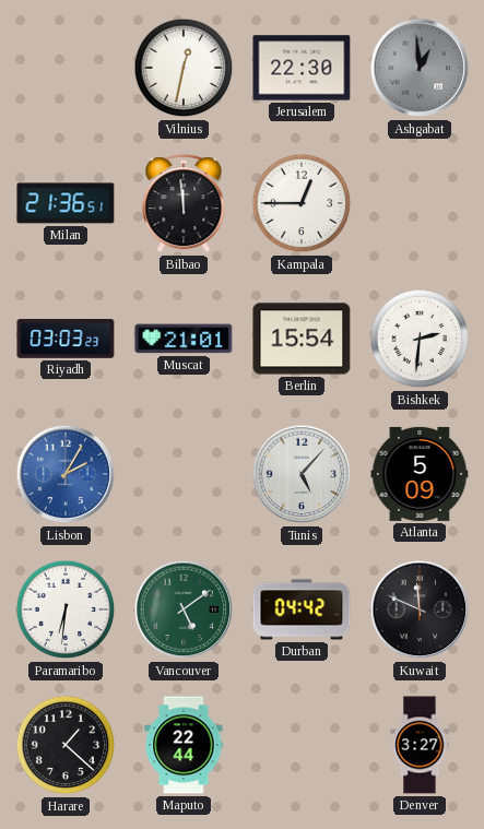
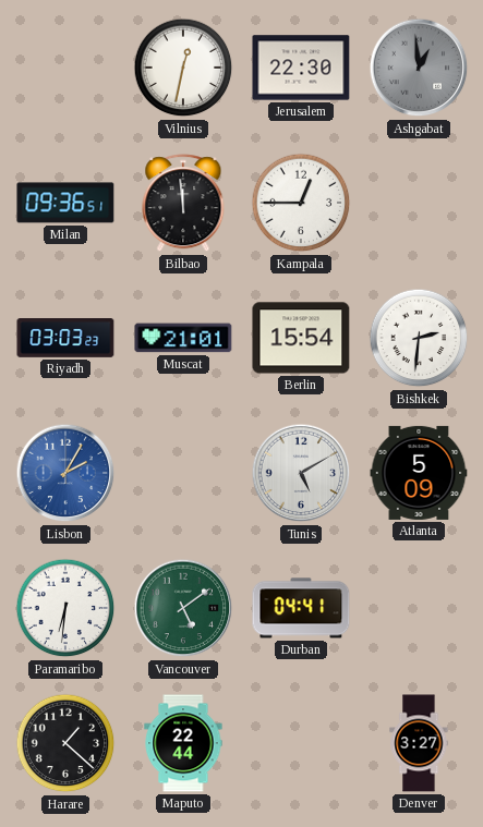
Milan: 21:36 -> 09:36
Tunis: 5:07 -> 5:10
Durban: 04:42 -> 04:41
Kuwait: 11:49 -> none
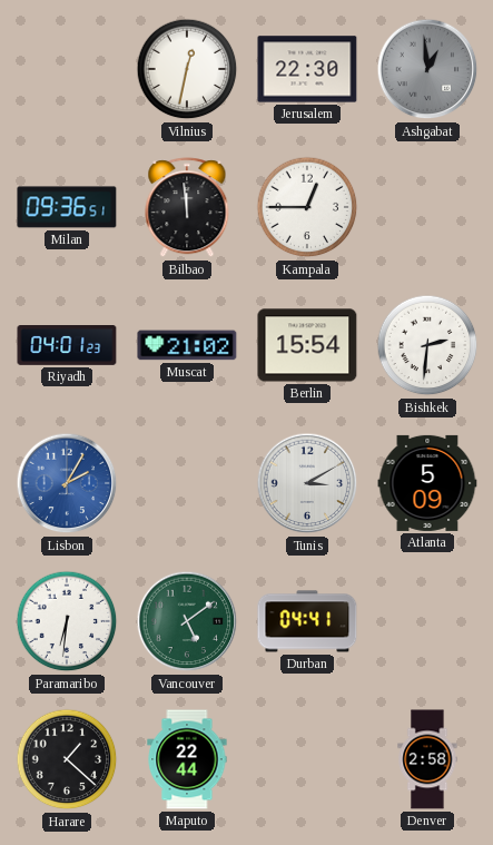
Riyadh: 03:03 -> 04:01
Muscat: 21:01 -> 21:02
Tunis: 5:10 -> 3:10
Denver: 3:27 -> 2:58
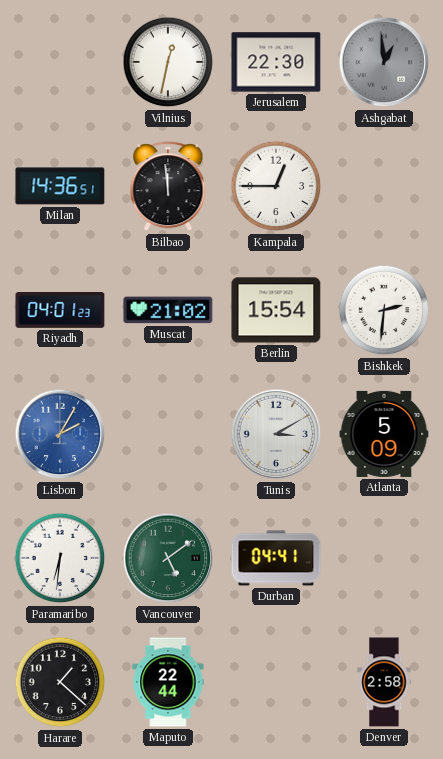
Milan: 09:36 -> 14:36
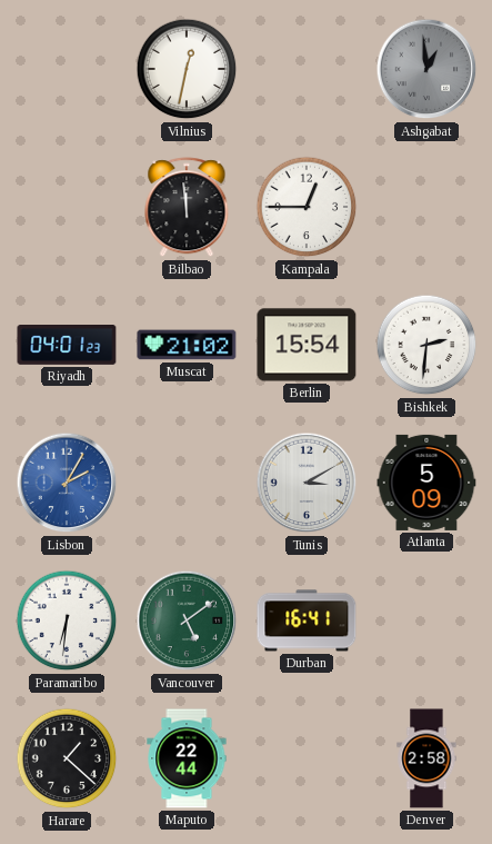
Jerusalem: 22:30 -> none
Milan: 14:36 -> none
Durban: 04:41 -> 16:41
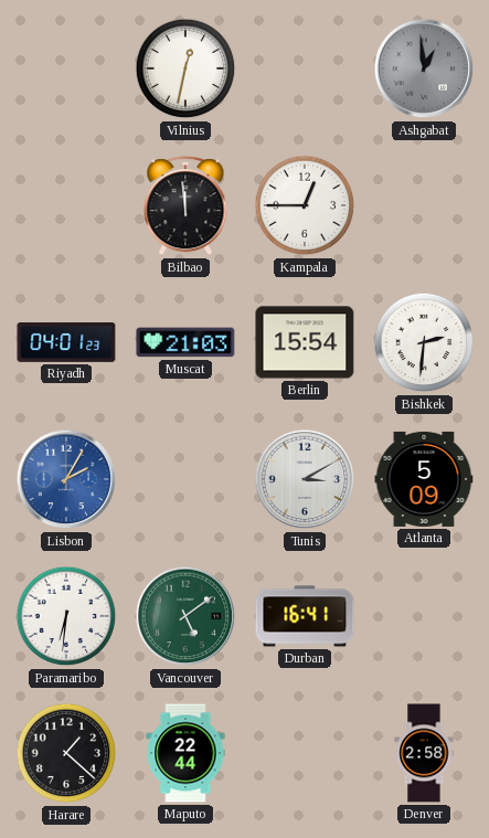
Muscat: 21:02 -> 21:03
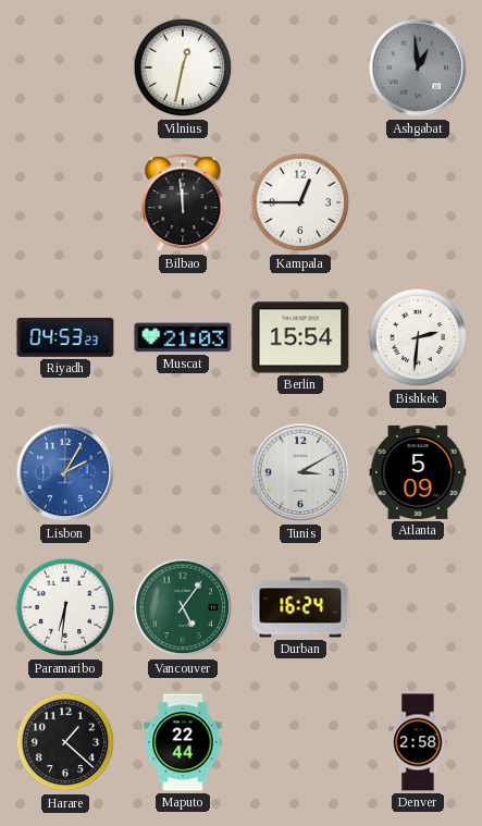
Riyadh: 04:01 -> 04:53
Vancouver: 5:09 -> 5:06
Durban: 16:41 -> 16:24
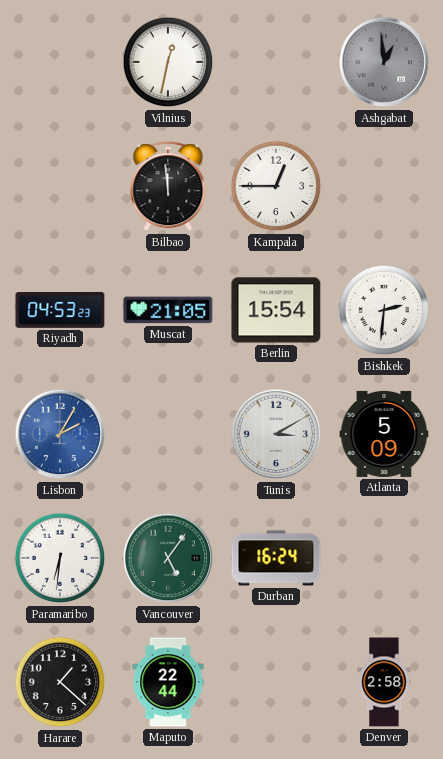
Muscat: 21:03 -> 21:05
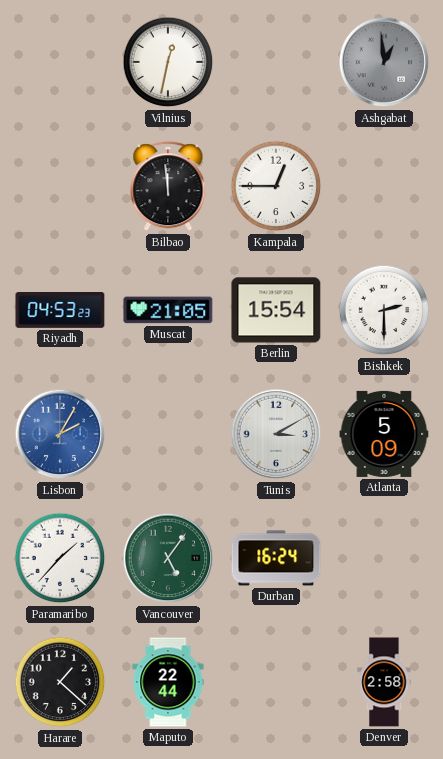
Bishkek: 2:31 -> 2:30
Paramaribo: 6:31 -> 1:37
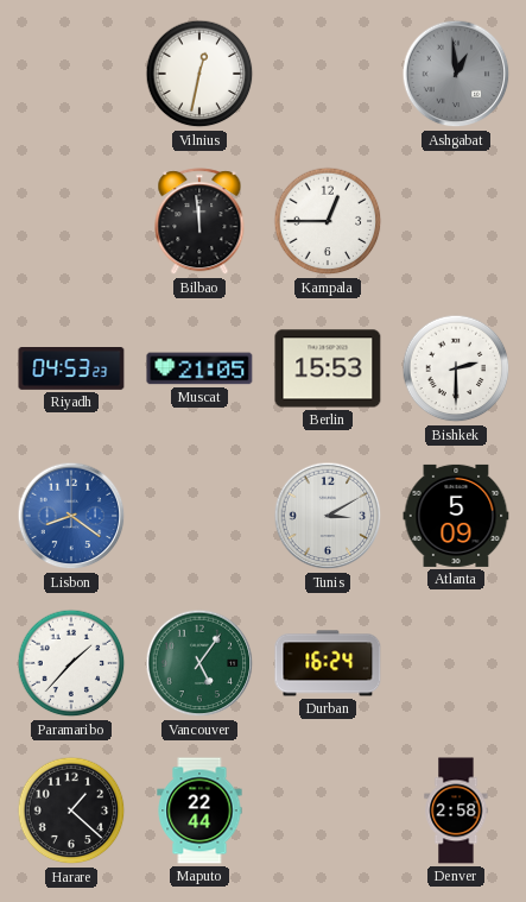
Berlin: 15:54 -> 15:53
Lisbon: 2:05 -> 8:21
